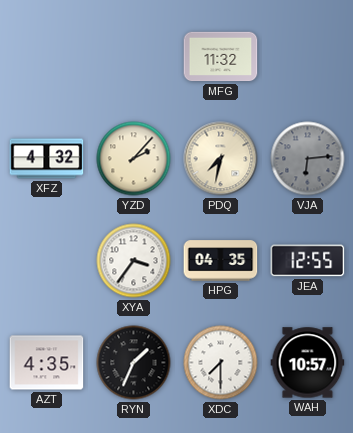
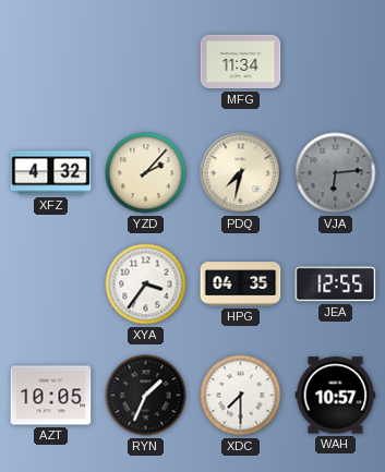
MFG: 11:32 -> 11:34
AZT: 4:35 -> 10:05
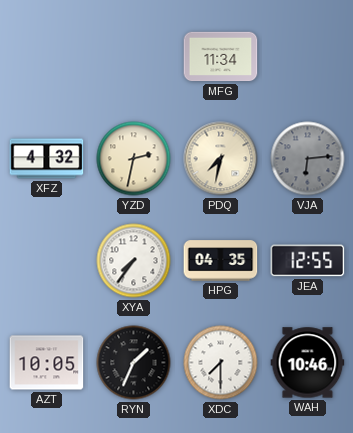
YZD: 2:07 -> 2:32
XYA: 3:36 -> 7:36
WAH: 10:57 -> 10:46
